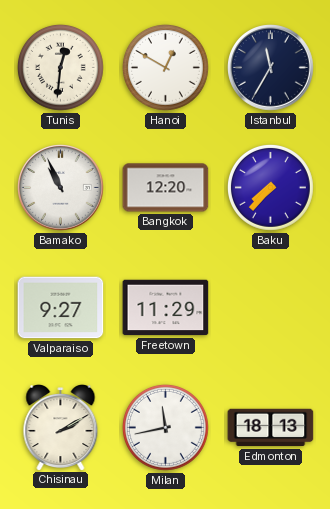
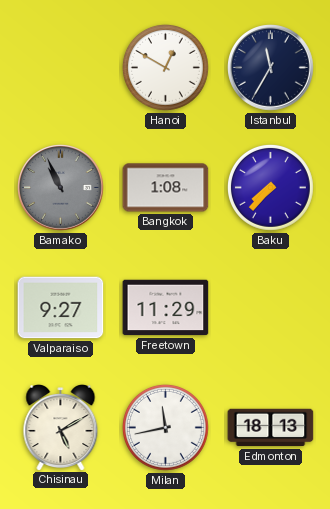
Tunis: 12:31 -> none
Bamako dial: white -> grey
Bangkok: 12:20 -> 1:08
Chisinau: 2:10 -> 5:10
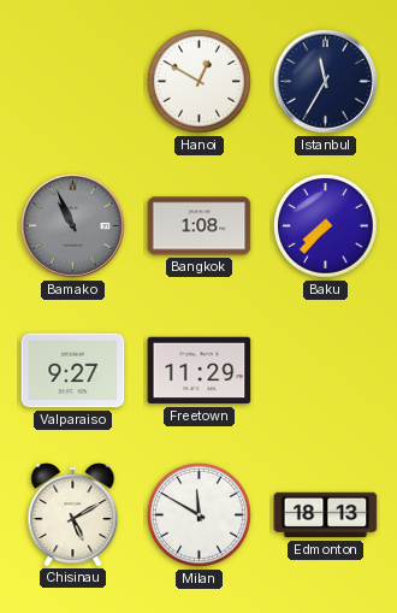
Milan: 11:43 -> 11:50
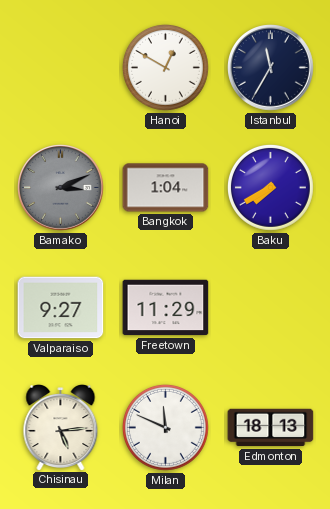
Bamako: 10:56 -> 3:11
Bangkok: 1:08 -> 1:04
Baku: 7:37 -> 7:40
Chisinau: 5:10 -> 5:14
Milan: 11:50 -> 11:49
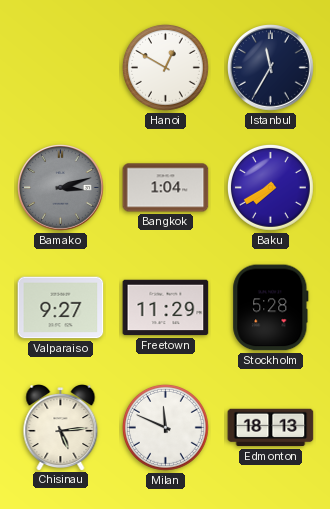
Bamako: 3:11 -> 3:12
Stockholm: none -> 5:28
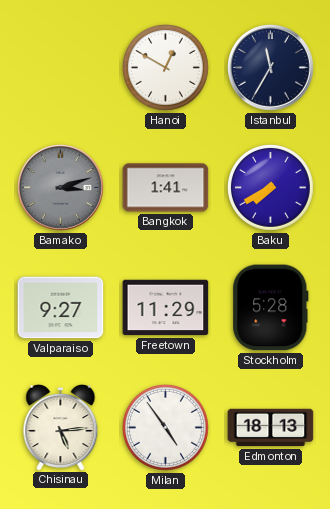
Bangkok: 1:04 -> 1:41
Milan: 11:49 -> 4:54
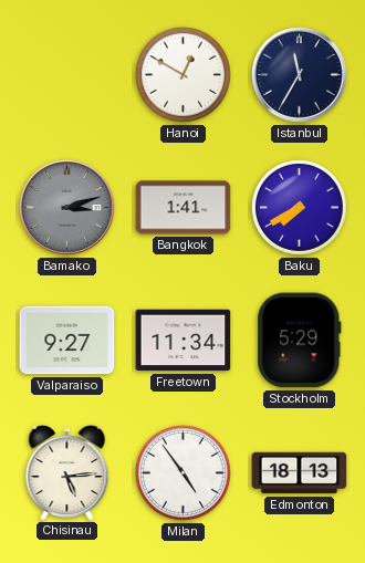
Freetown: 11:29 -> 11:34
Stockholm: 5:28 -> 5:29
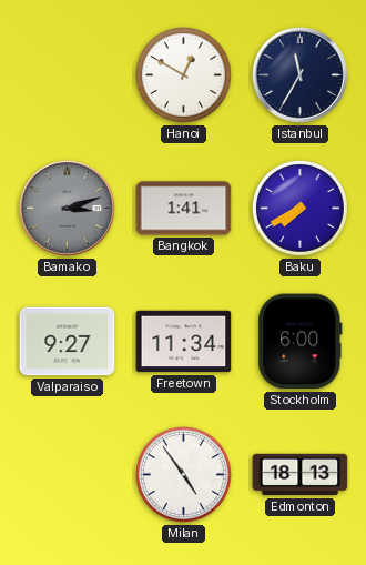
Stockholm: 5:29 -> 6:00
Chisinau: 5:14 -> none
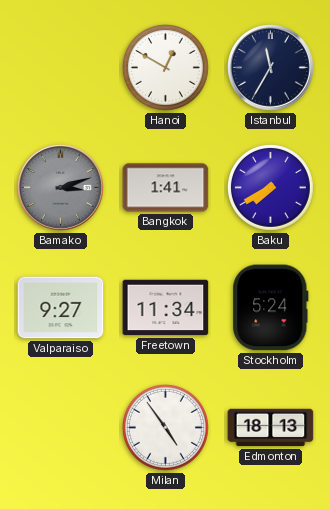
Stockholm: 6:00 -> 5:24
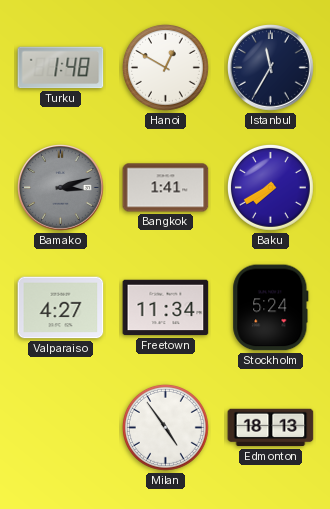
Turku: none -> 1:48
Valparaiso: 9:27 -> 4:27
